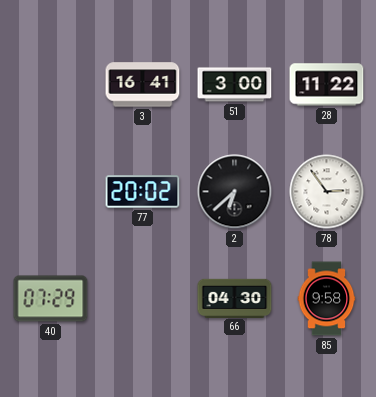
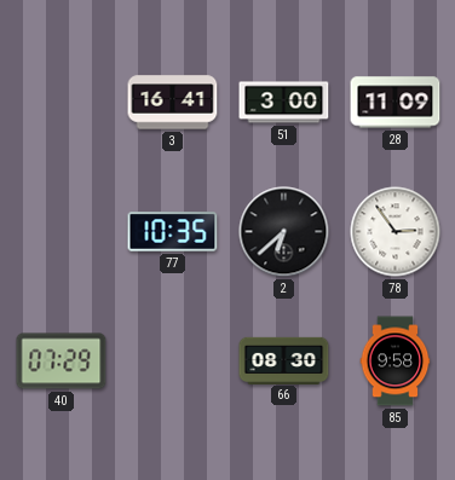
28: 11:22 -> 11:09
77: 20:02 -> 10:35
66: 04:30 -> 08:30
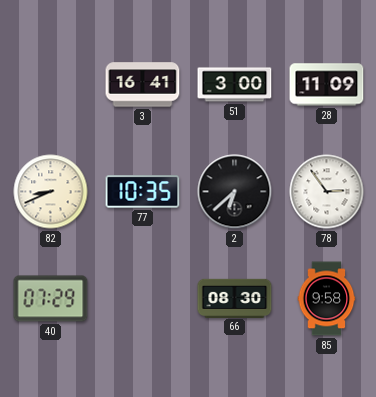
82: none -> 8:41
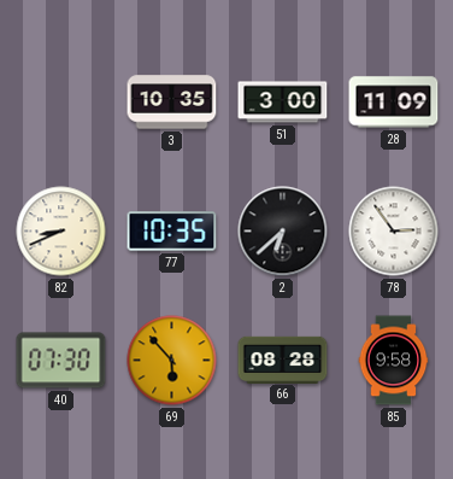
3: 16:41 -> 10:35
40: 07:29 -> 07:30
69: none -> 5:53
66: 08:30 -> 08:28
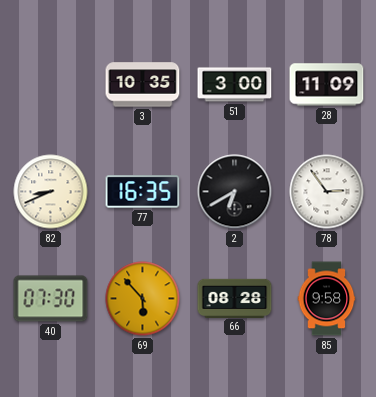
77: 10:35 -> 16:35
2: 6:38 -> 6:40
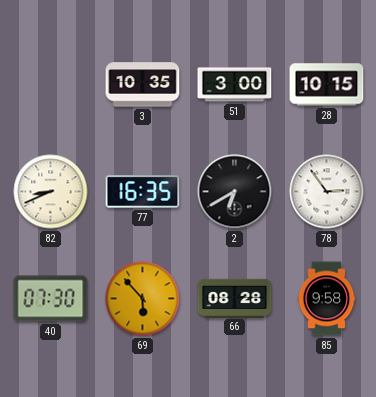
28: 11:09 -> 10:15
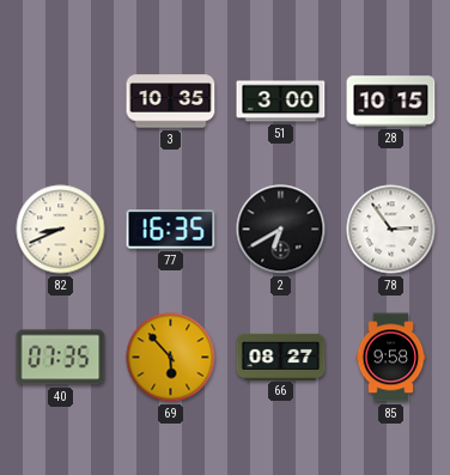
40: 07:30 -> 07:35
66: 08:28 -> 08:27
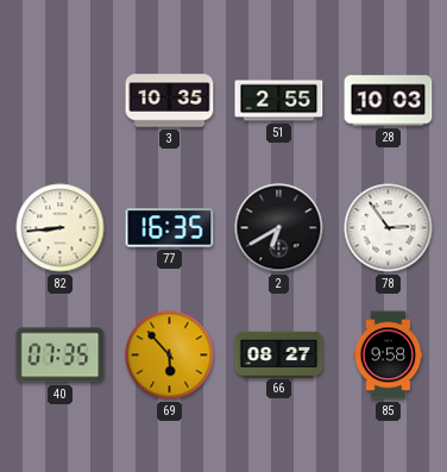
51: 3:00 -> 2:55
28: 10:15 -> 10:03
82: 8:41 -> 8:44
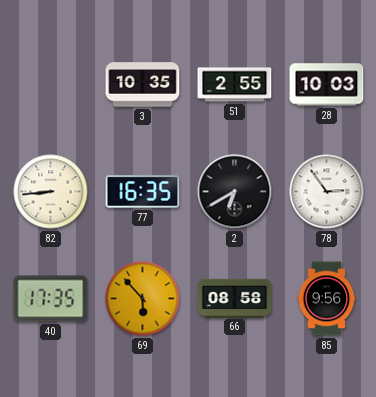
40: 07:35 -> 17:35
66: 08:27 -> 08:58
85: 9:58 -> 9:56
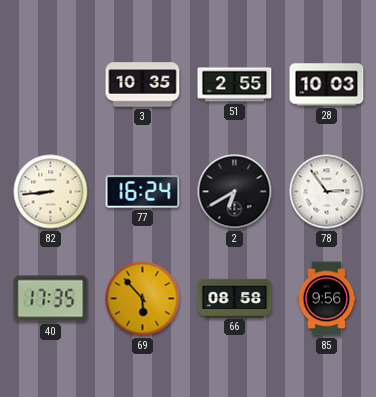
77: 16:35 -> 16:24
